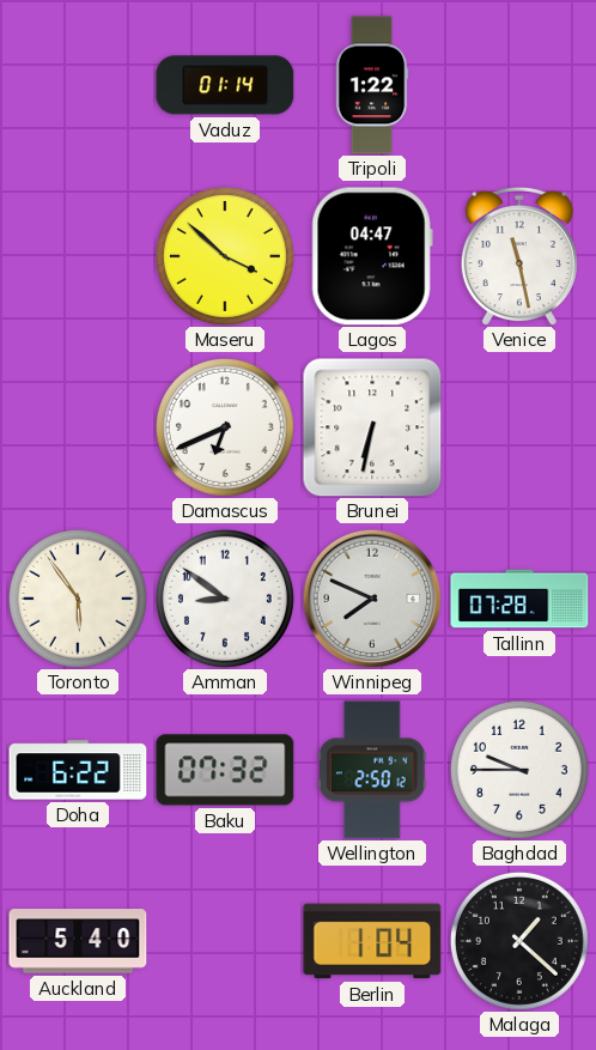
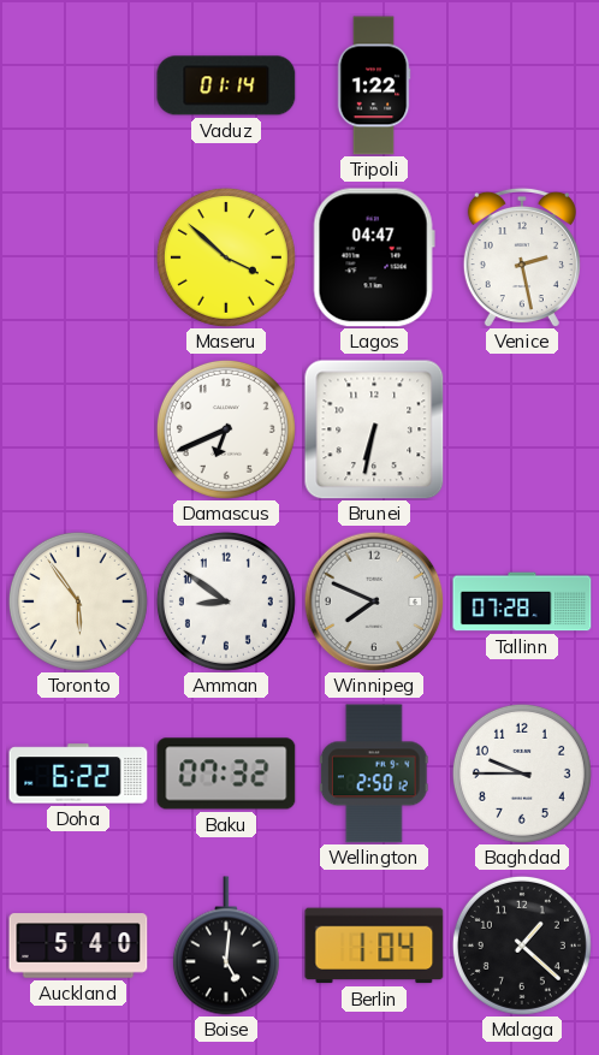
Venice: 11:28 -> 2:28
Boise: none -> 5:01
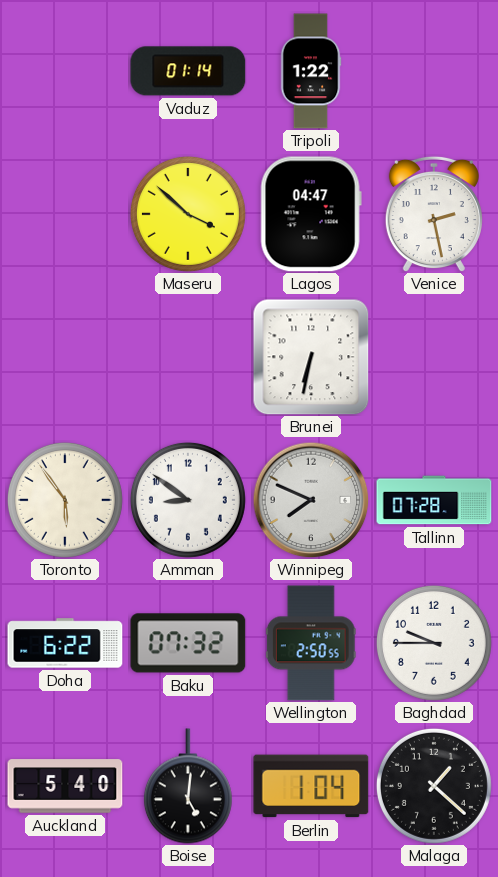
Damascus: 6:41 -> none
Wellington: 2:50:12 -> 2:50:55
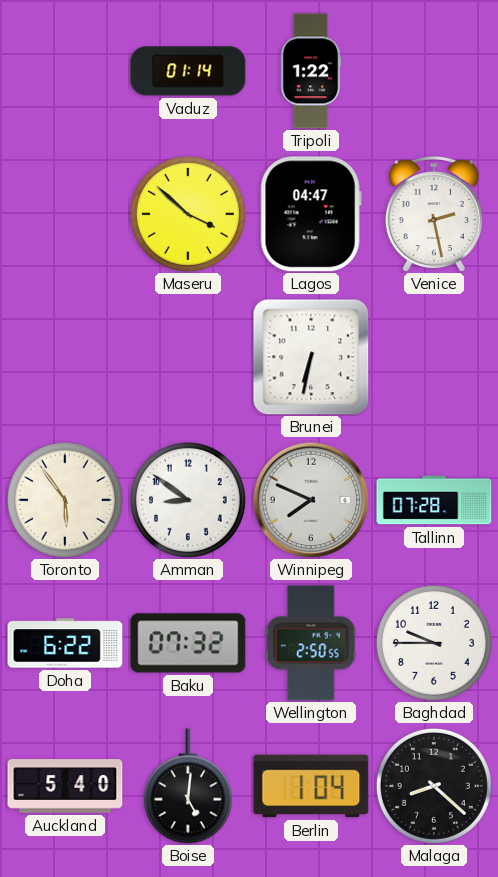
Malaga: 1:22 -> 8:22
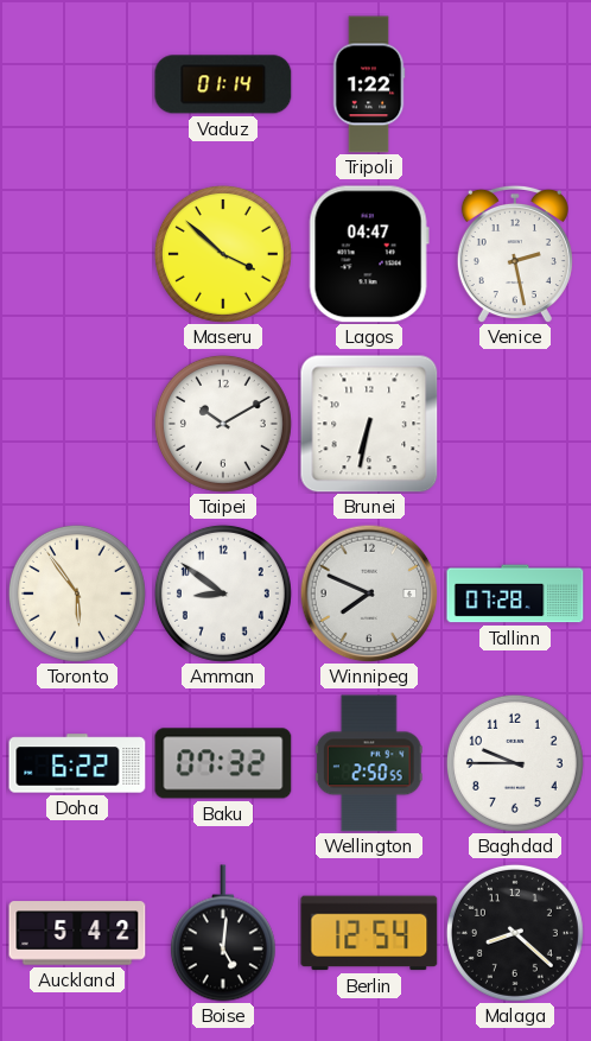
Taipei: none -> 10:10
Auckland: 5:40 -> 5:42
Berlin: 1:04 -> 12:54
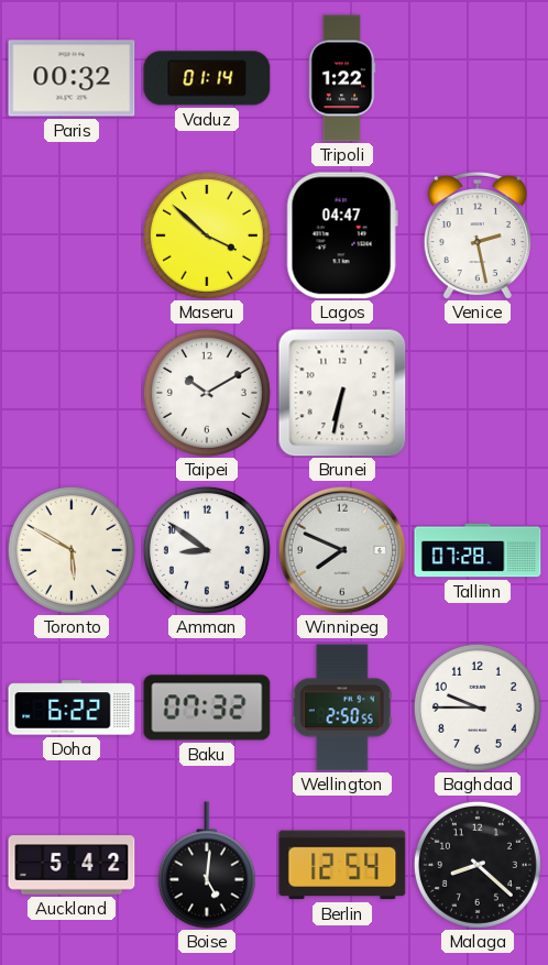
Paris: none -> 00:32
Toronto: 5:54 -> 5:50
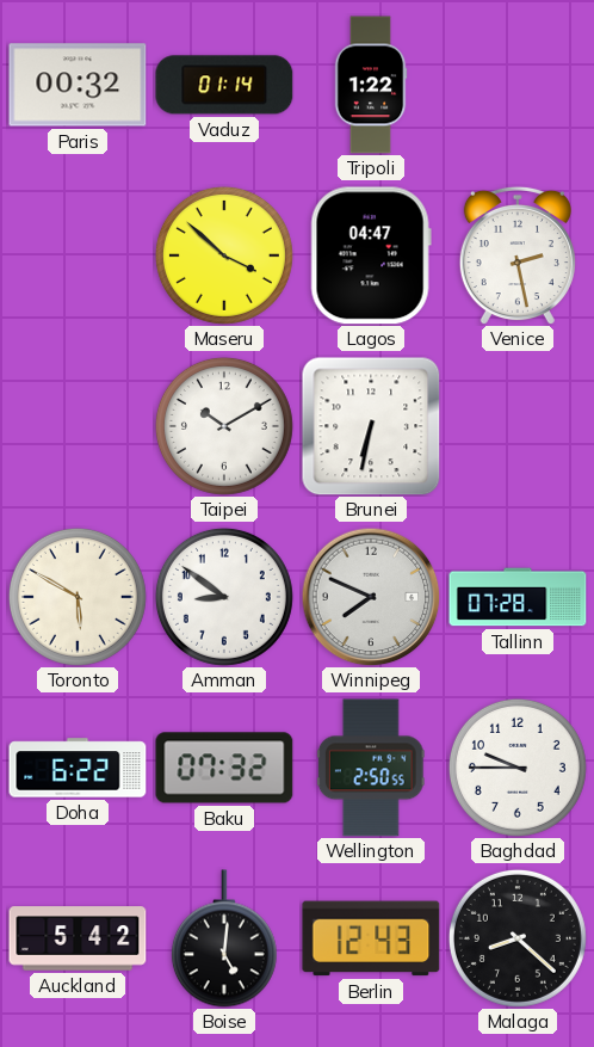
Berlin: 12:54 -> 12:43
